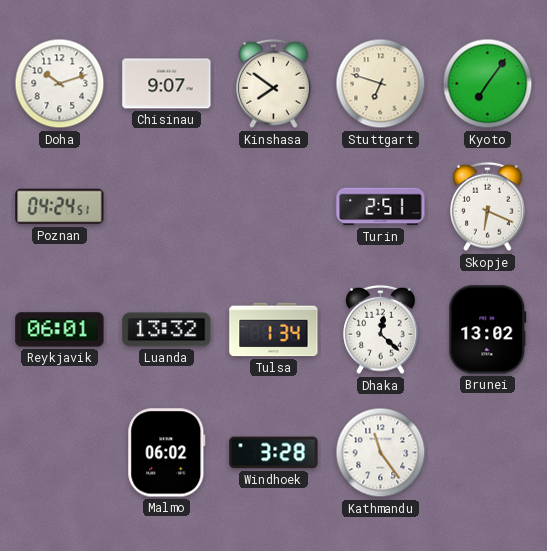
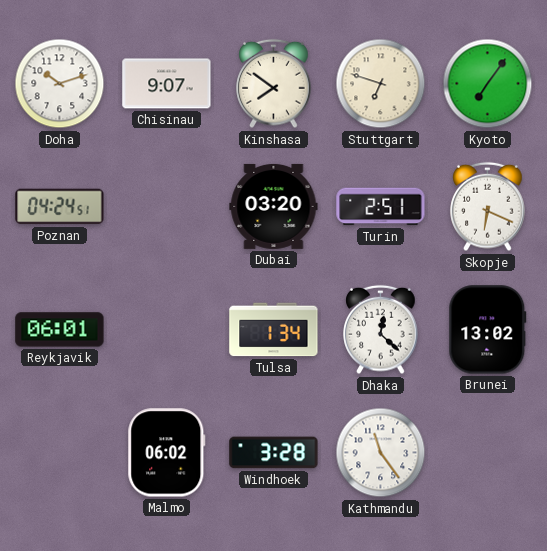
Dubai: none -> 03:20
Luanda: 13:32 -> none
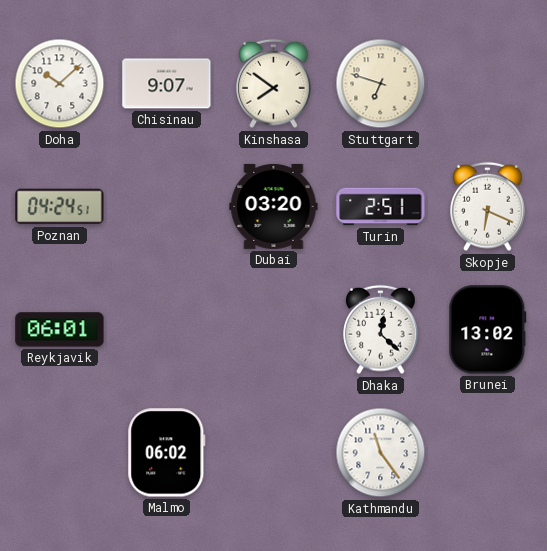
Doha: 10:12 -> 10:08
Kyoto: 7:06 -> none
Tulsa: 1:34 -> none
Windhoek: 3:28 -> none
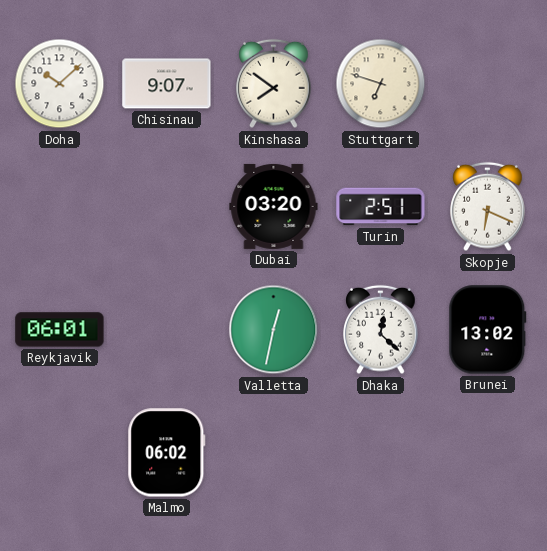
Poznan: 04:24 -> none
Valletta: none -> 12:32
Kathmandu: 11:24 -> none
